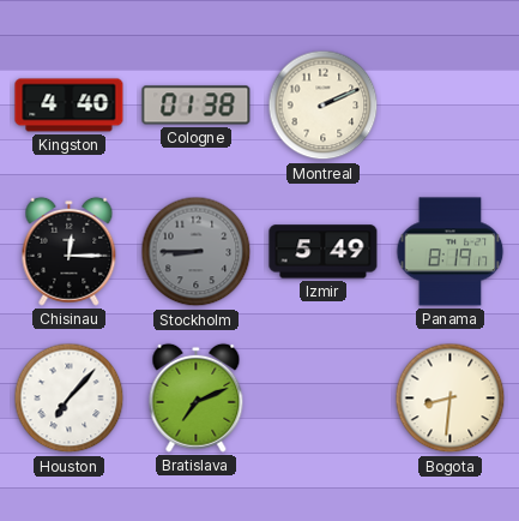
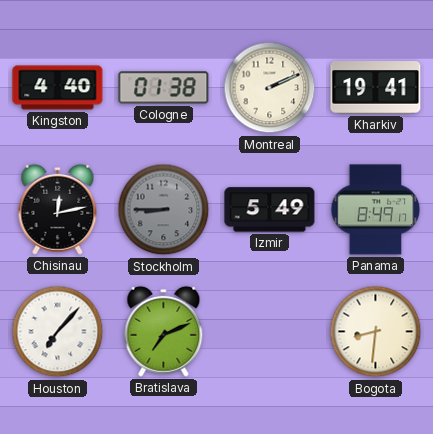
Kharkiv: none -> 19:41
Chisinau: 12:15 -> 12:13
Panama: 8:19 -> 8:49
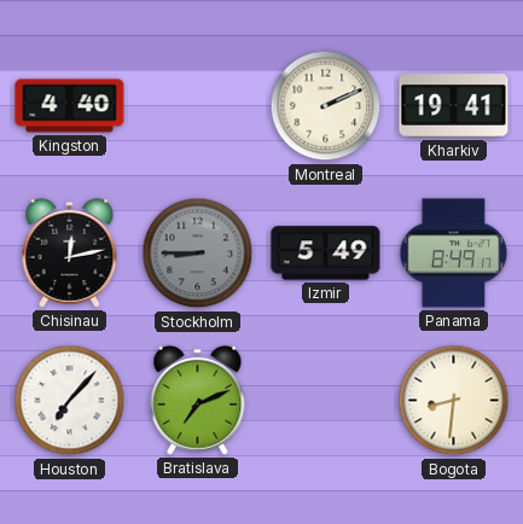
Cologne: 01:38 -> none
